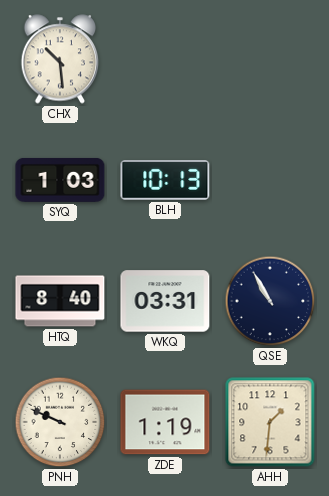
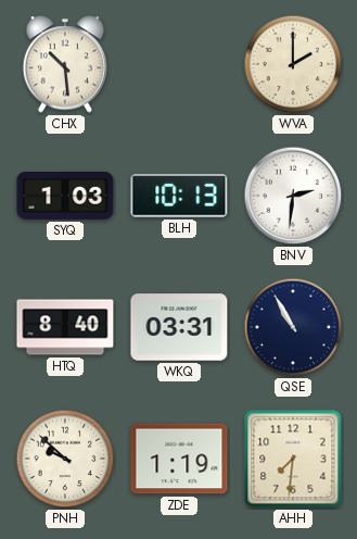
WVA: none -> 2:00
BNV: none -> 2:31
PNH: 9:49 -> 9:52
AHH: 1:31 -> 7:31
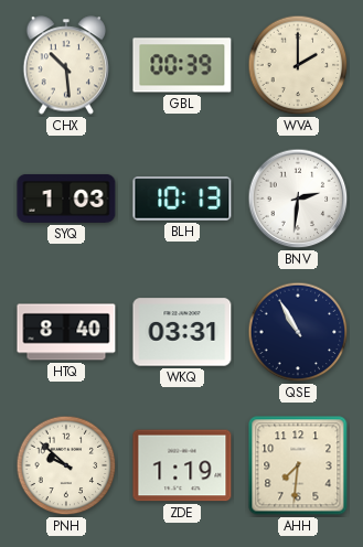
GBL: none -> 00:39
